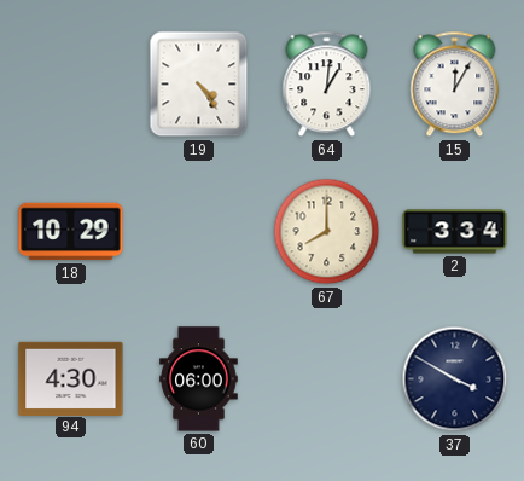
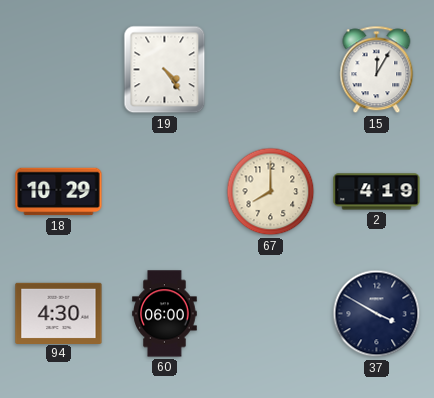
64: 1:01 -> none
2: 3:34 -> 4:19
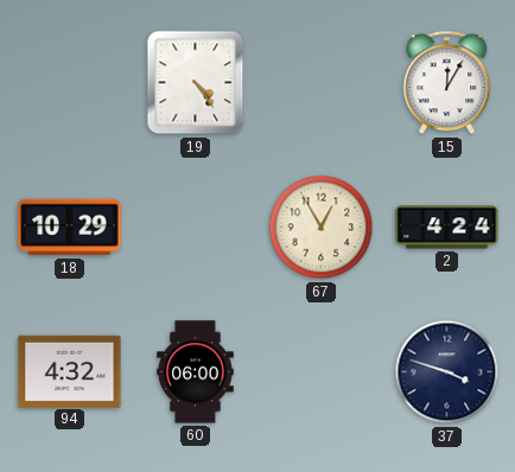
67: 8:00 -> 12:55
2: 4:19 -> 4:24
94: 4:30 -> 4:32
37: 3:50 -> 3:48
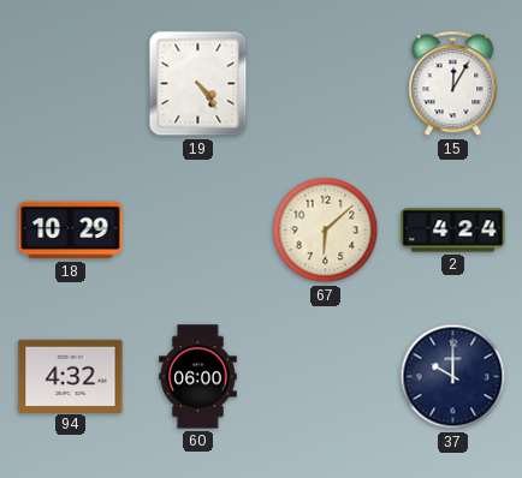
67: 12:55 -> 6:08
37: 3:48 -> 10:00
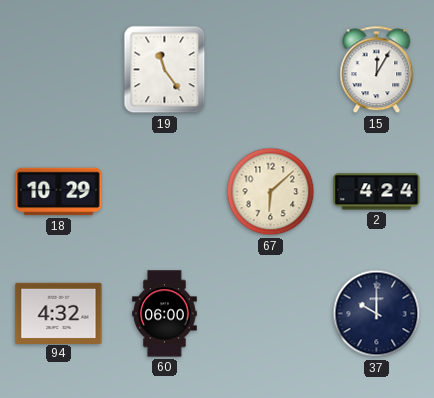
19: 4:24 -> 11:24
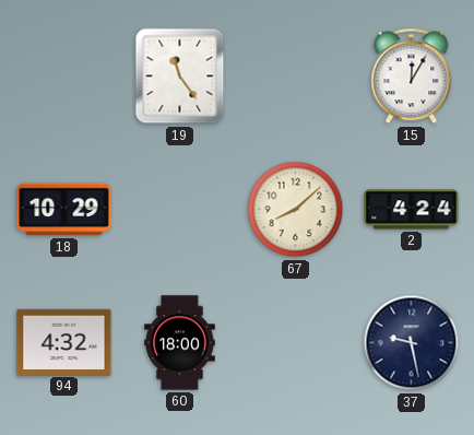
67: 6:08 -> 8:08
60: 06:00 -> 18:00
37: 10:00 -> 9:28
